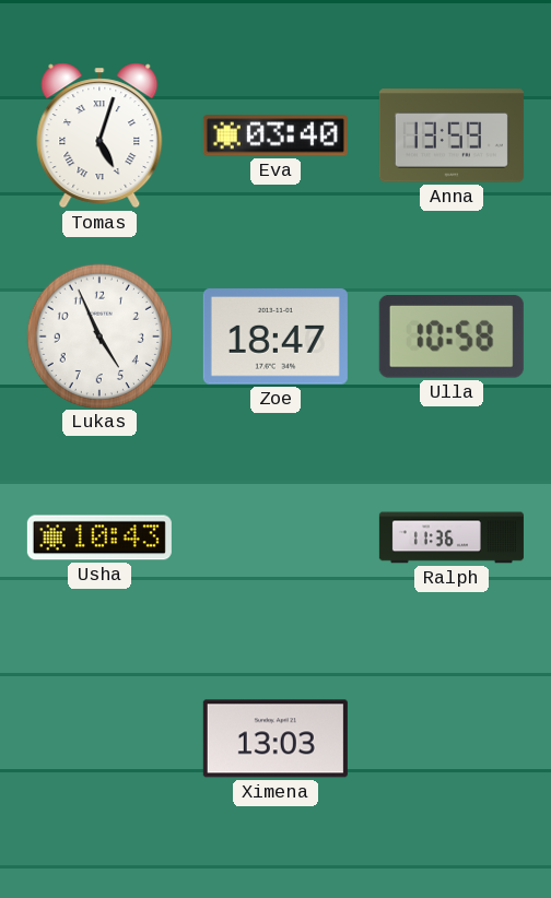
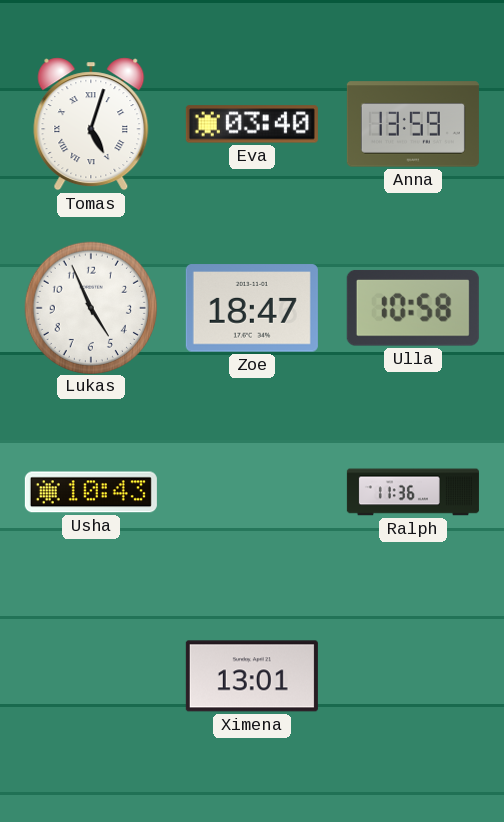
Ximena: 13:03 -> 13:01
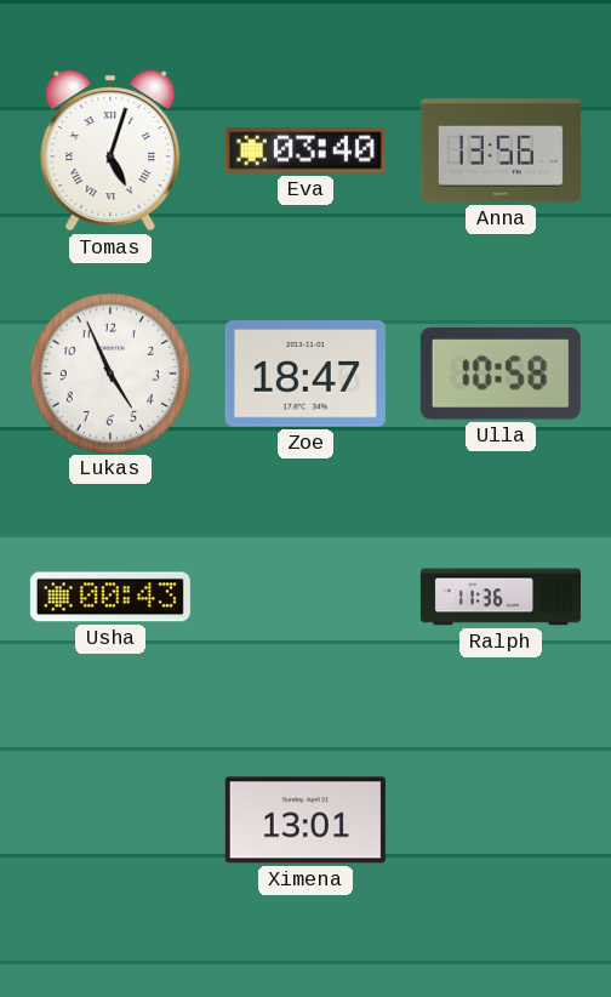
Anna: 13:59 -> 13:56
Usha: 10:43 -> 00:43
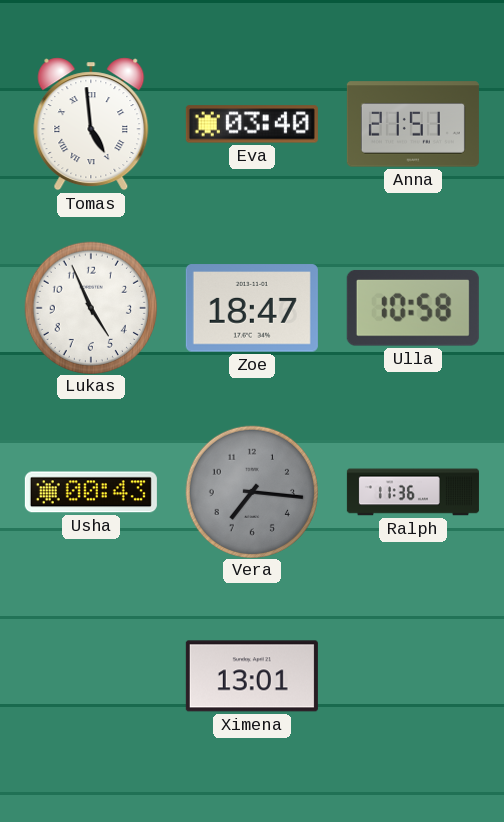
Tomas: 5:03 -> 4:59
Anna: 13:56 -> 21:51
Vera: none -> 7:16
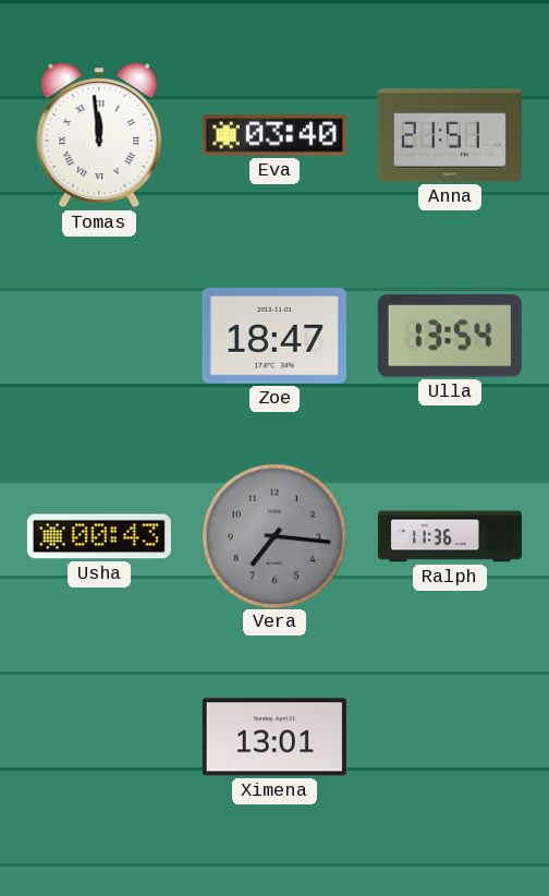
Tomas: 4:59 -> 11:59
Lukas: 4:56 -> none
Ulla: 10:58 -> 13:54
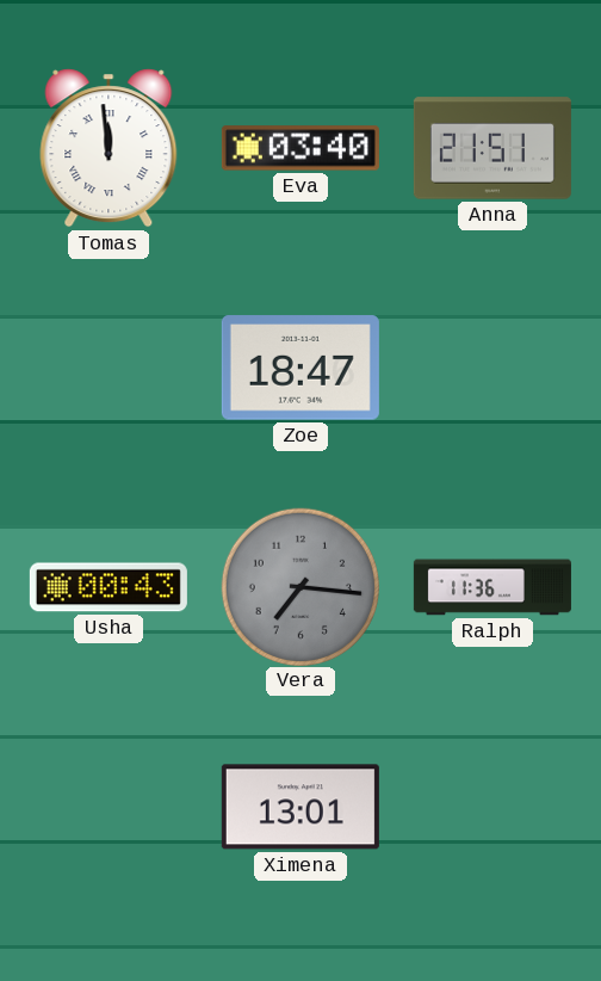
Ulla: 13:54 -> none
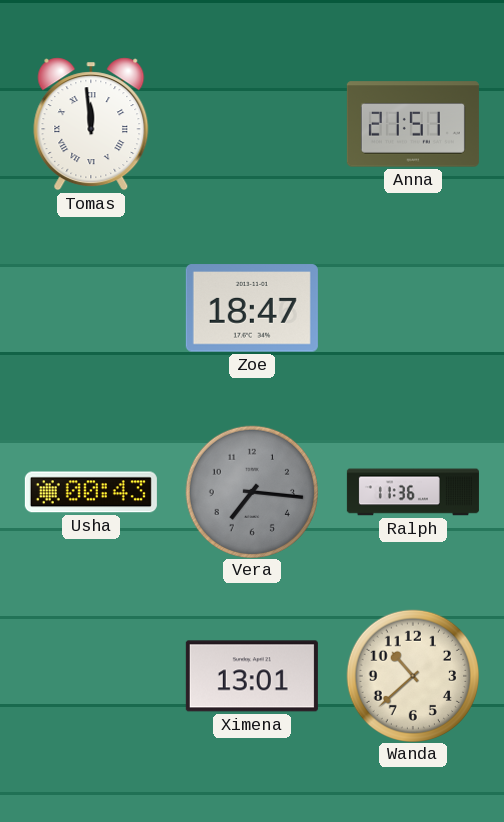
Eva: 03:40 -> none
Wanda: none -> 10:38
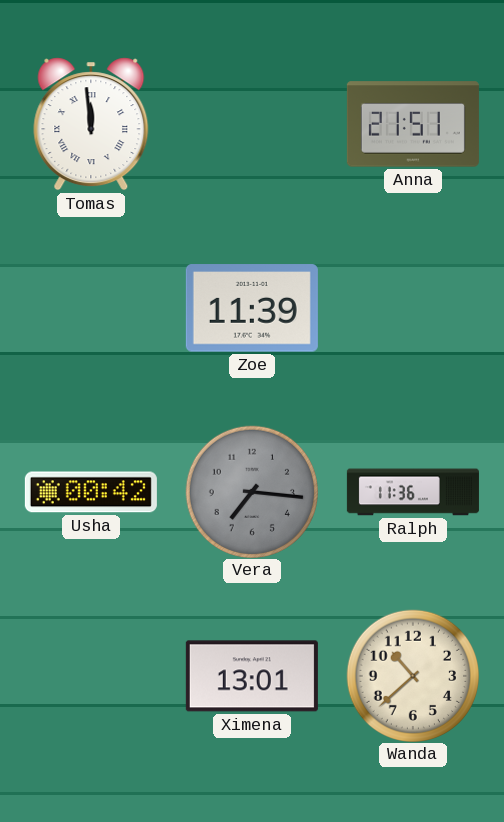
Zoe: 18:47 -> 11:39
Usha: 00:43 -> 00:42
